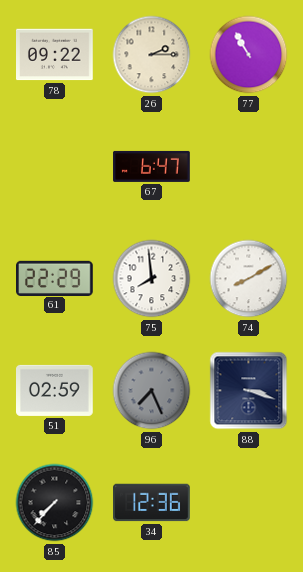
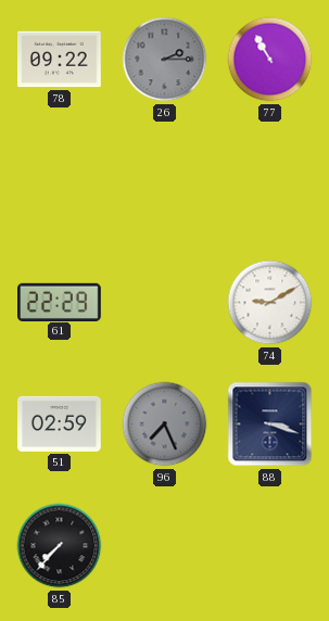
26 dial: cream -> grey
67: 6:47 -> none
75: 7:59 -> none
74: 8:10 -> 9:10
34: 12:36 -> none
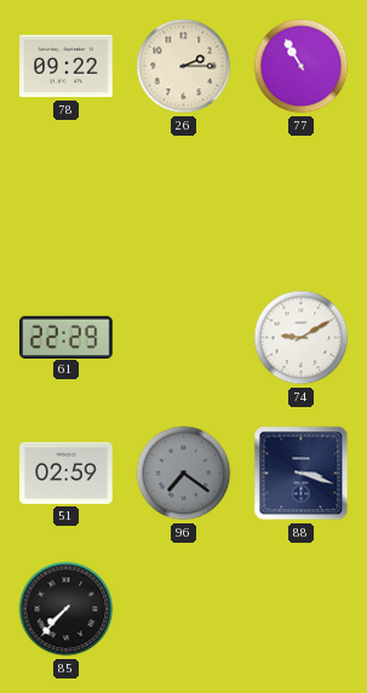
26 dial: grey -> cream
96: 7:26 -> 7:21
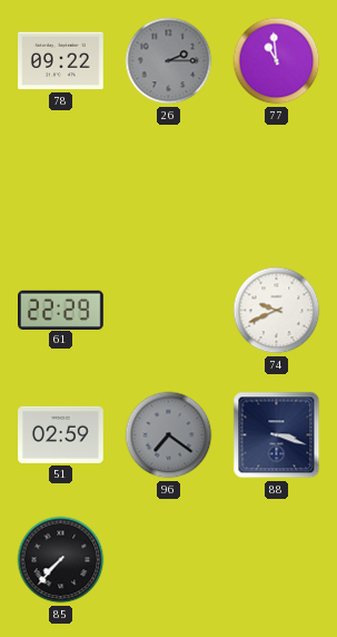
26 dial: cream -> grey
77: 10:55 -> 10:59
74: 9:10 -> 9:41
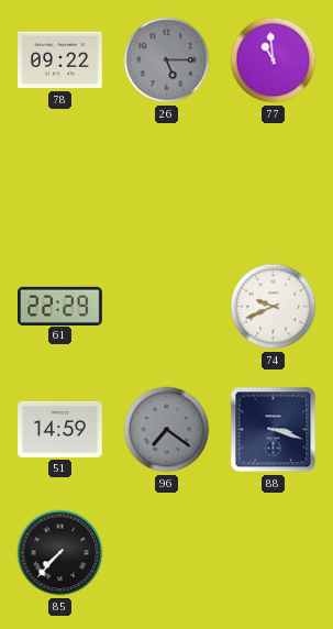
26: 2:15 -> 5:15
51: 02:59 -> 14:59
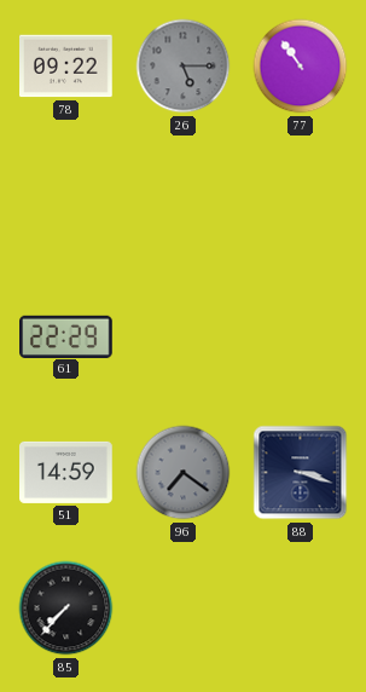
77: 10:59 -> 10:54
74: 9:41 -> none
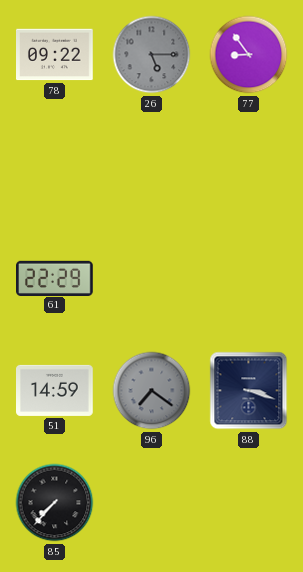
77: 10:54 -> 8:54
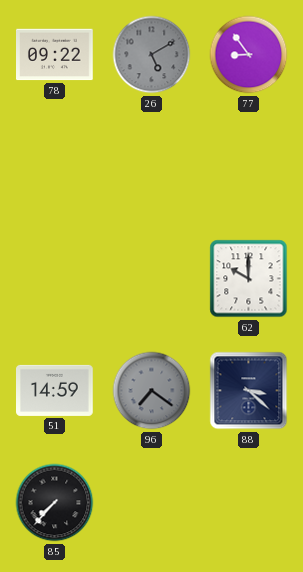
26: 5:15 -> 5:10
61: 22:29 -> none
62: none -> 10:00
88: 3:18 -> 3:22
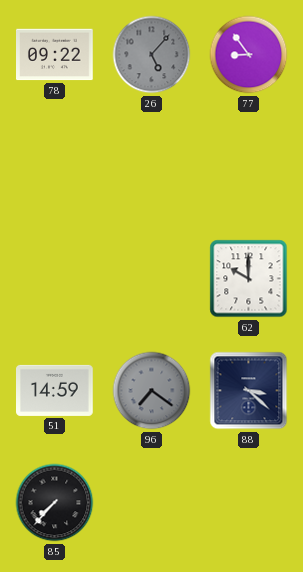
26: 5:10 -> 5:07
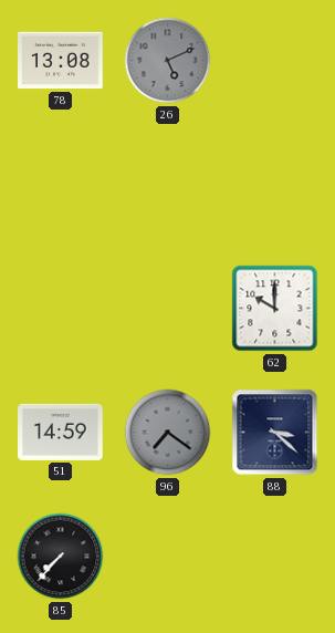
78: 09:22 -> 13:08
26: 5:07 -> 5:11
77: 8:54 -> none
